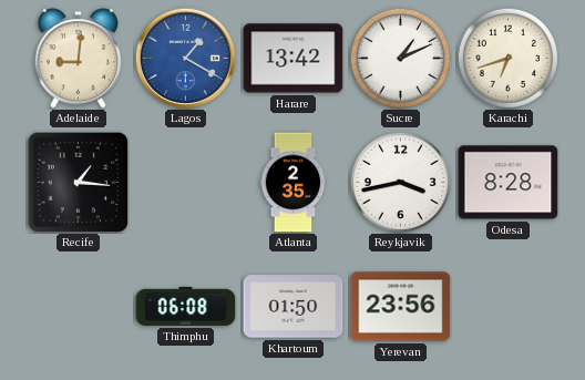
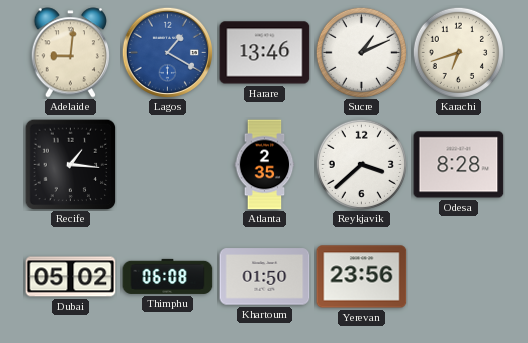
Harare: 13:42 -> 13:46
Reykjavik: 3:43 -> 3:38
Dubai: none -> 05:02
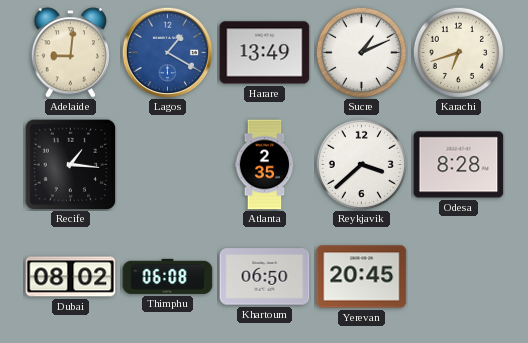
Harare: 13:46 -> 13:49
Dubai: 05:02 -> 08:02
Khartoum: 01:50 -> 06:50
Yerevan: 23:56 -> 20:45
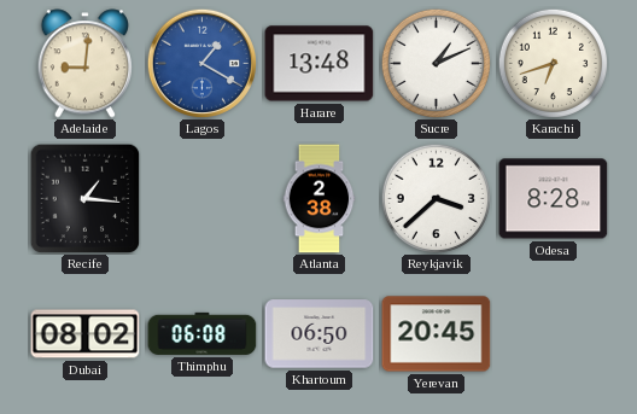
Harare: 13:49 -> 13:48
Atlanta: 2:35 -> 2:38
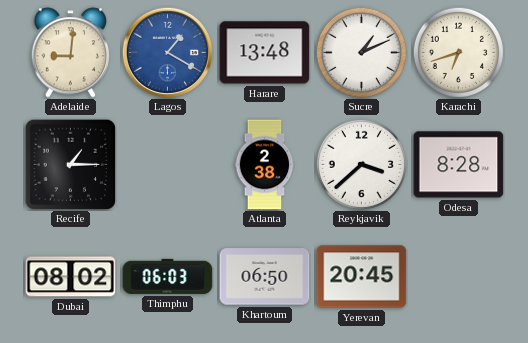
Recife: 1:16 -> 1:15
Thimphu: 06:08 -> 06:03
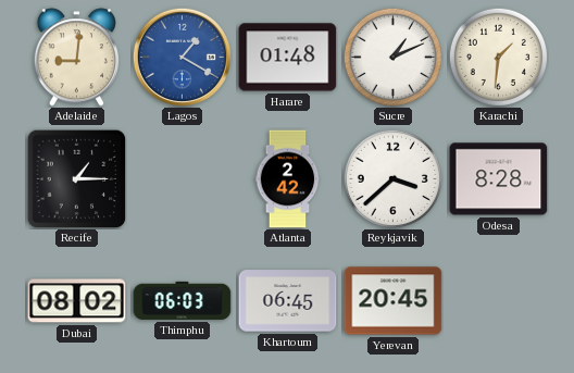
Harare: 13:48 -> 01:48
Karachi: 6:42 -> 1:31
Atlanta: 2:38 -> 2:42
Khartoum: 06:50 -> 06:45
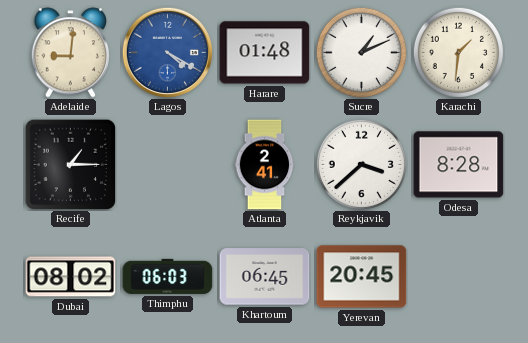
Lagos: 1:20 -> 4:20
Atlanta: 2:42 -> 2:41
